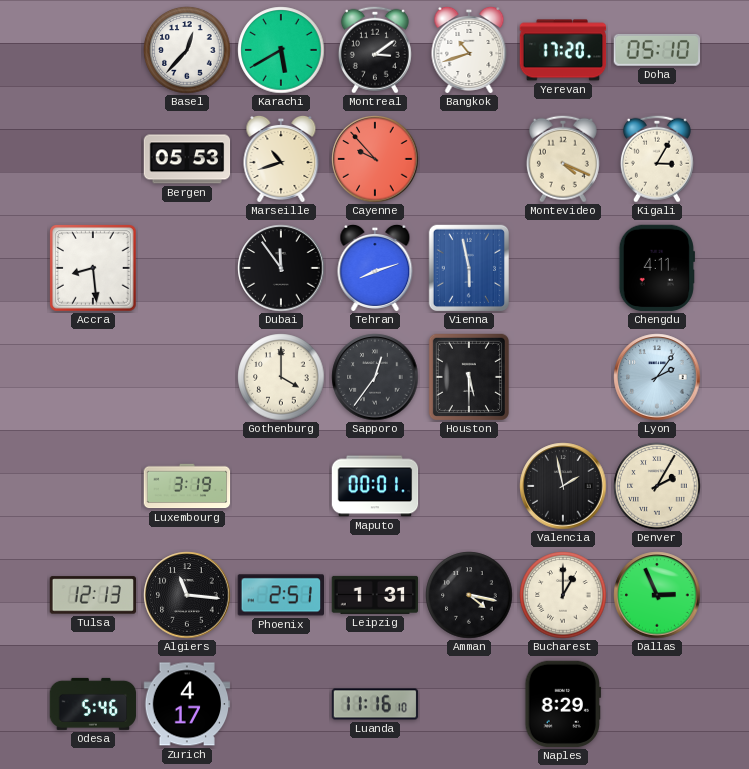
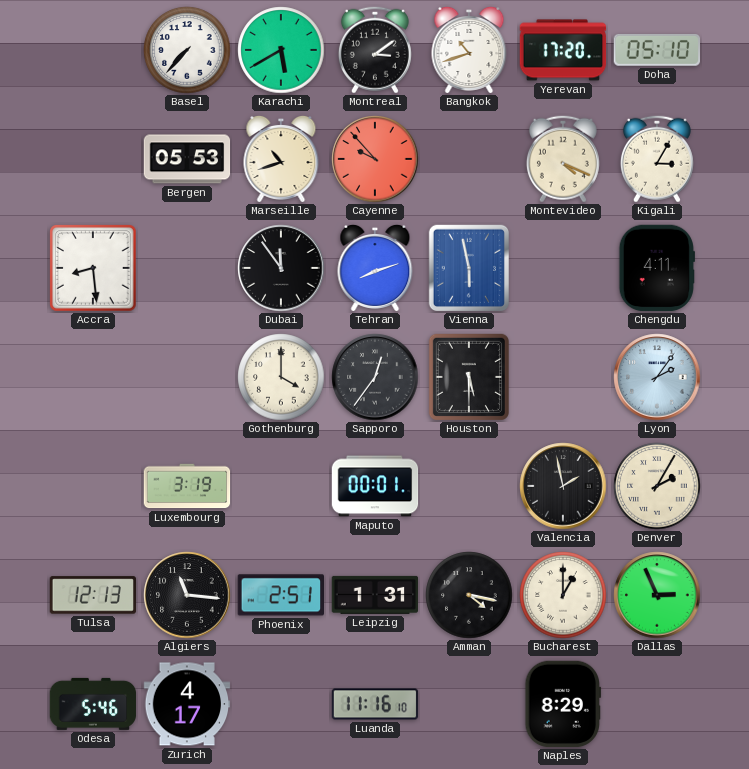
Basel: 12:37 -> 7:37
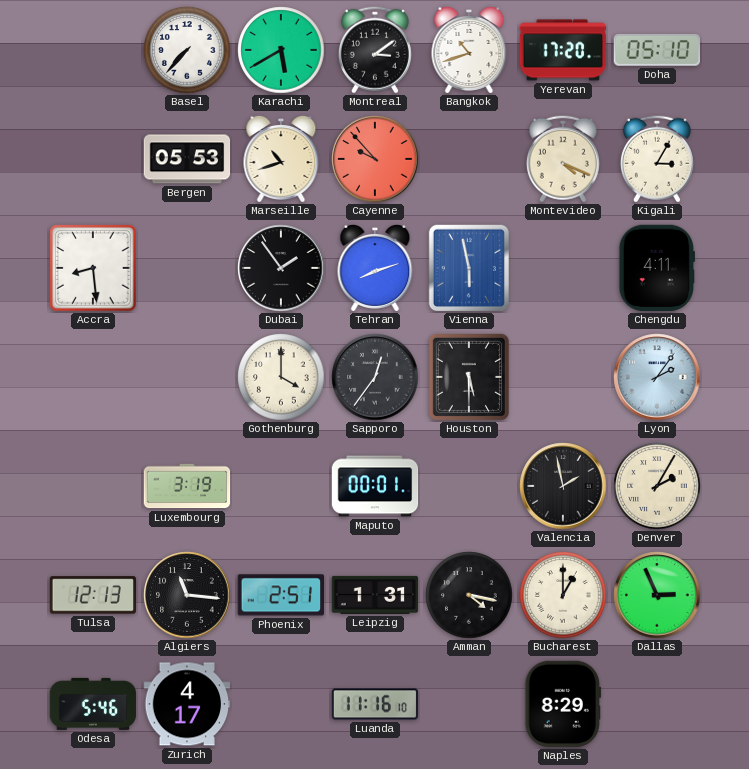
Dubai: 11:54 -> 1:54
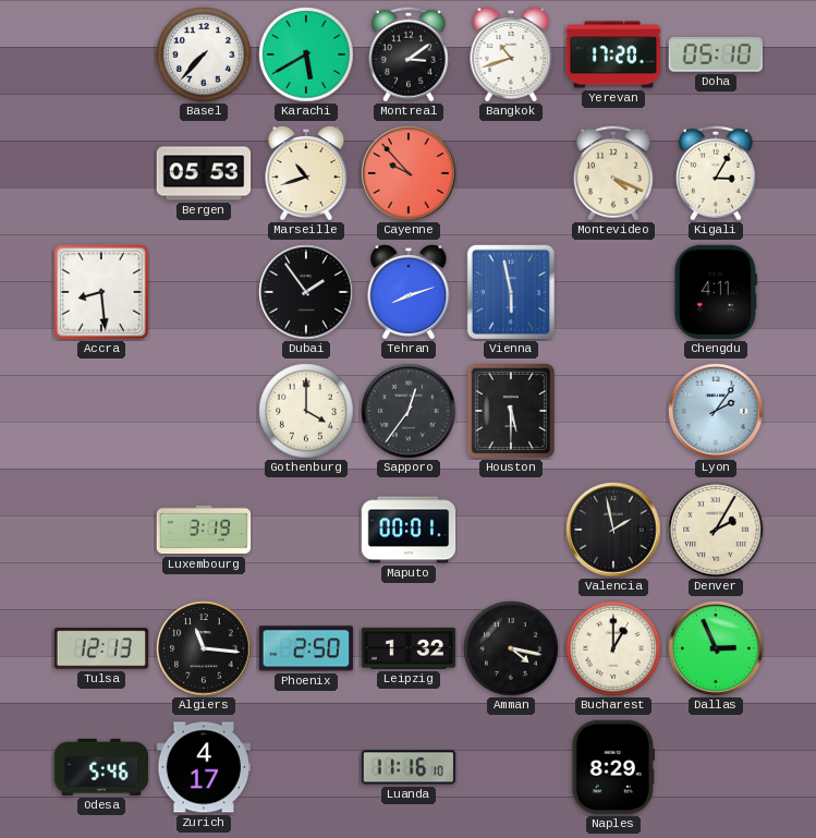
Phoenix: 2:51 -> 2:50
Leipzig: 1:31 -> 1:32
